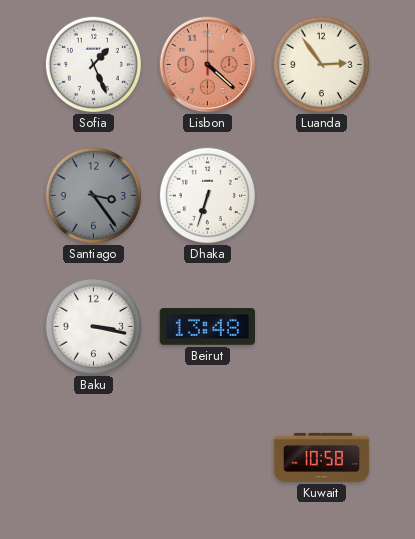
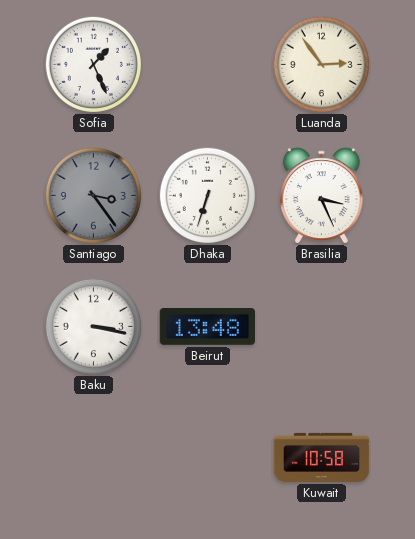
Lisbon: 4:22 -> none
Brasilia: none -> 3:26
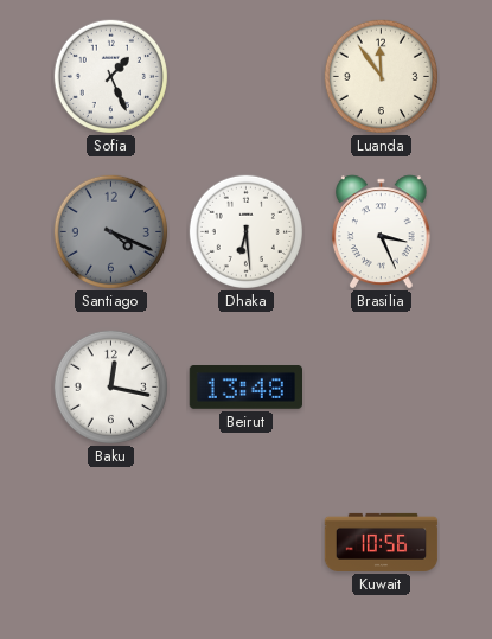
Luanda: 2:54 -> 11:54
Santiago: 3:24 -> 4:19
Dhaka: 6:33 -> 6:29
Baku: 3:17 -> 12:17
Kuwait: 10:58 -> 10:56
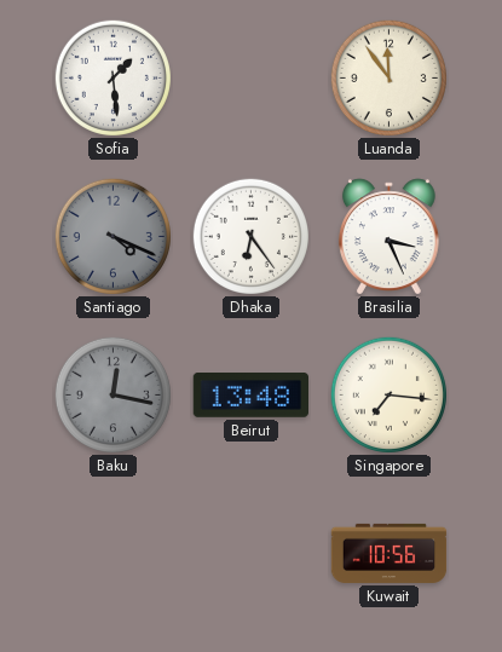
Sofia: 1:26 -> 1:29
Dhaka: 6:29 -> 6:24
Baku dial: white -> grey
Singapore: none -> 7:16
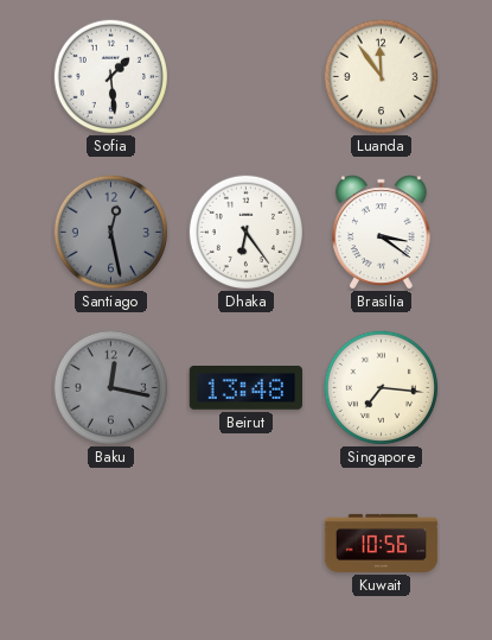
Santiago: 4:19 -> 12:28
Brasilia: 3:26 -> 3:21
